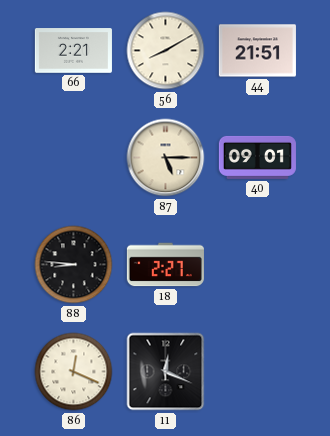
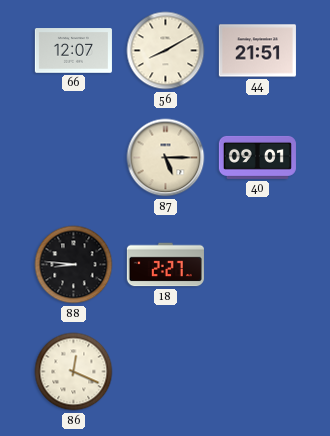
66: 2:21 -> 12:07
11: 12:19 -> none
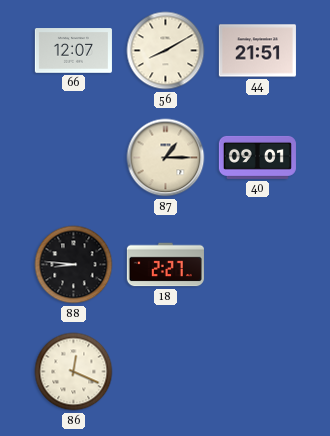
87: 5:15 -> 1:15
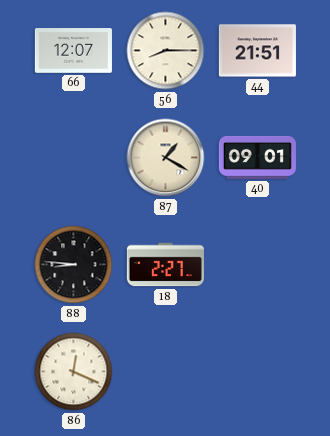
56: 8:10 -> 8:15
87: 1:15 -> 1:20
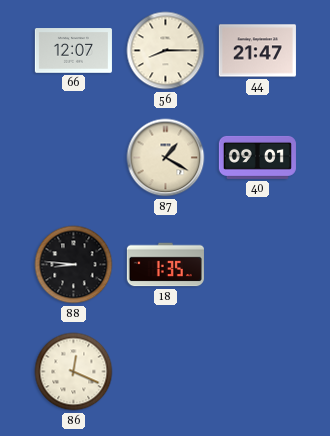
44: 21:51 -> 21:47
18: 2:27 -> 1:35
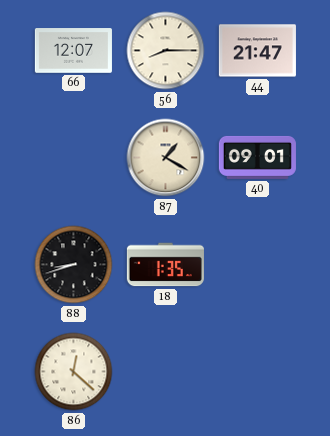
88: 8:46 -> 8:42
86: 12:19 -> 12:22
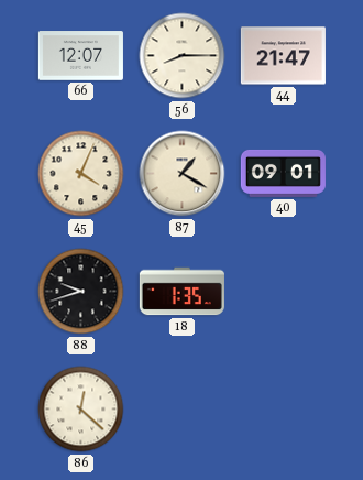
45: none -> 4:04
88: 8:42 -> 9:42
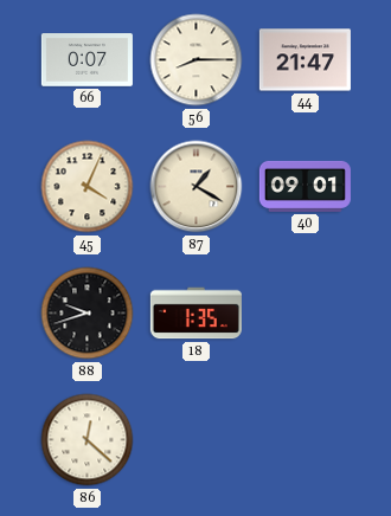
66: 12:07 -> 0:07
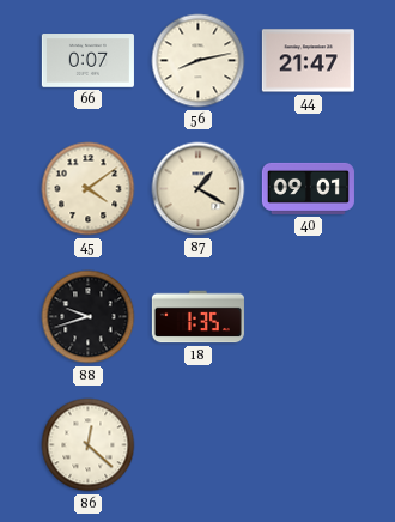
56: 8:15 -> 8:13
45: 4:04 -> 4:09
